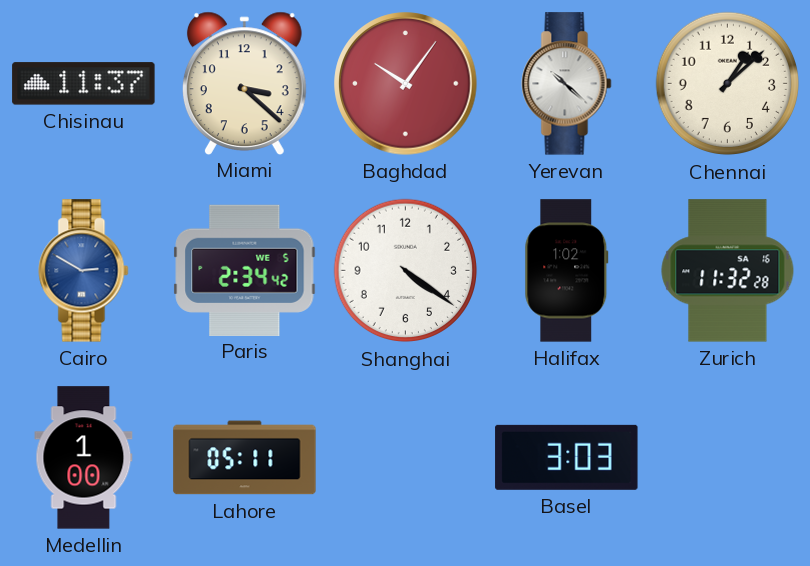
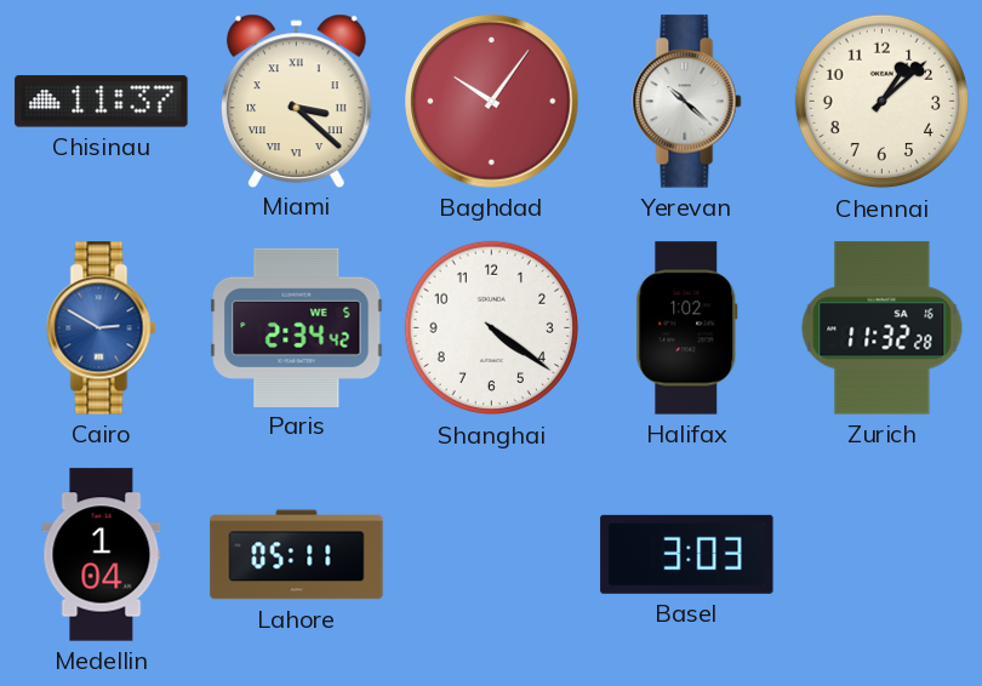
Miami numerals: Arabic -> Roman
Medellin: 1:00 -> 1:04
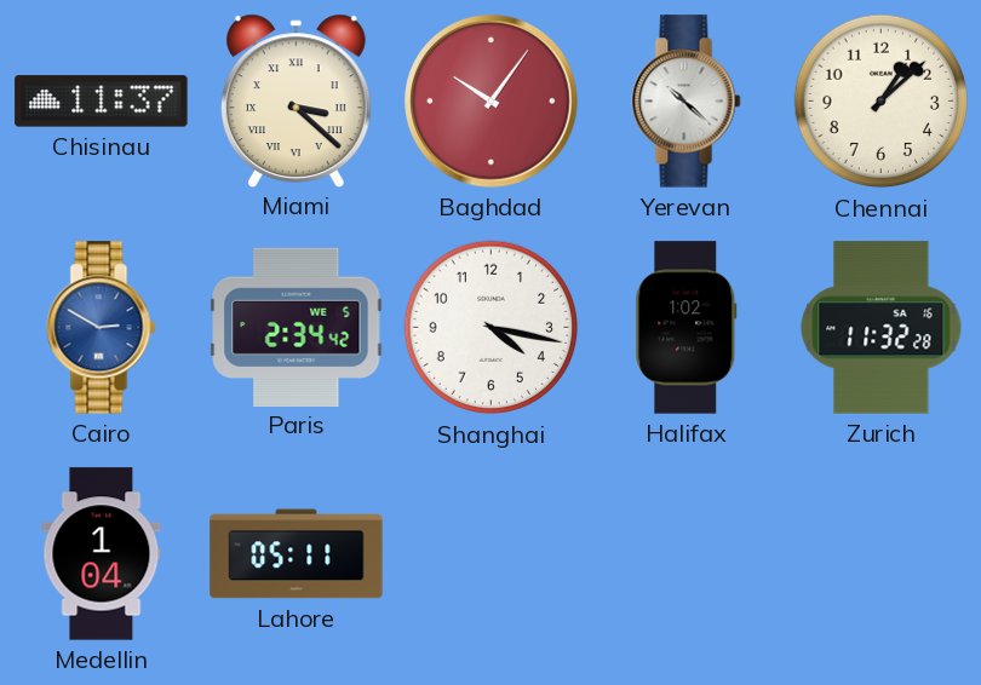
Shanghai: 4:21 -> 4:17
Basel: 3:03 -> none
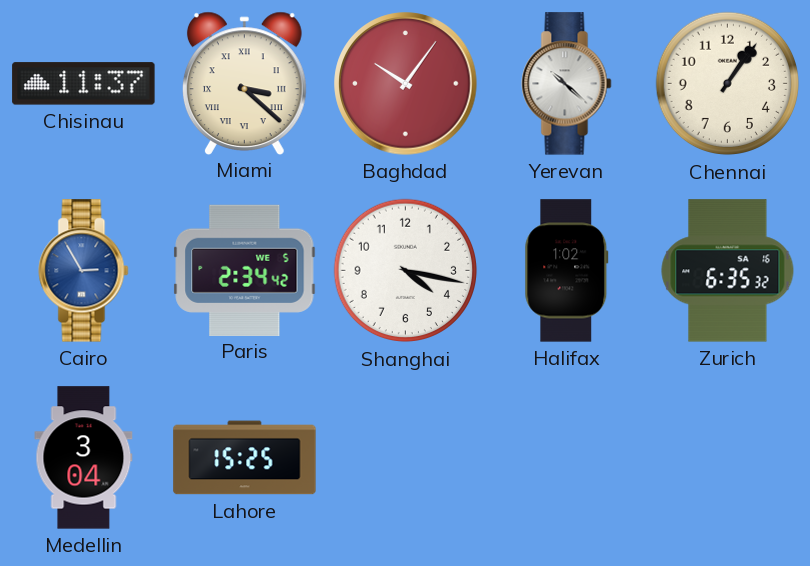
Chennai: 1:08 -> 1:06
Cairo: 2:50 -> 2:55
Zurich: 11:32 -> 6:35
Medellin: 1:04 -> 3:04
Lahore: 05:11 -> 15:25
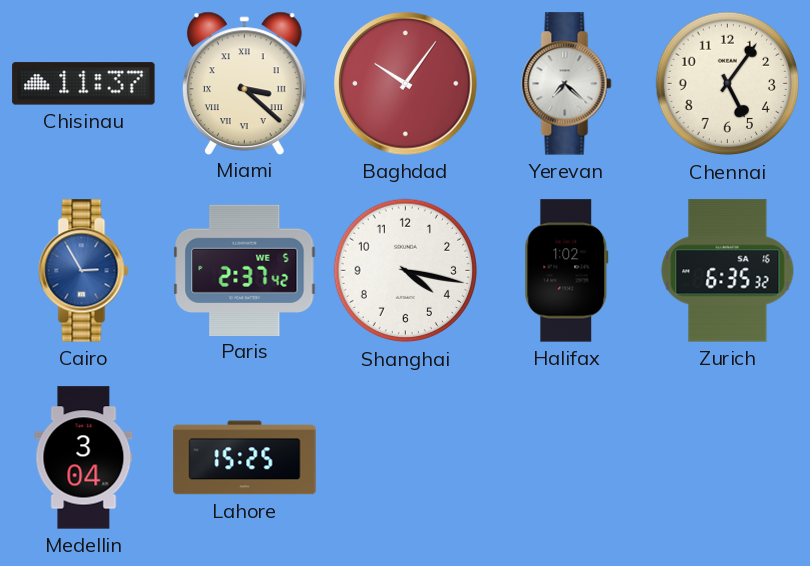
Yerevan: 10:22 -> 7:22
Chennai: 1:06 -> 5:06
Paris: 2:34 -> 2:37
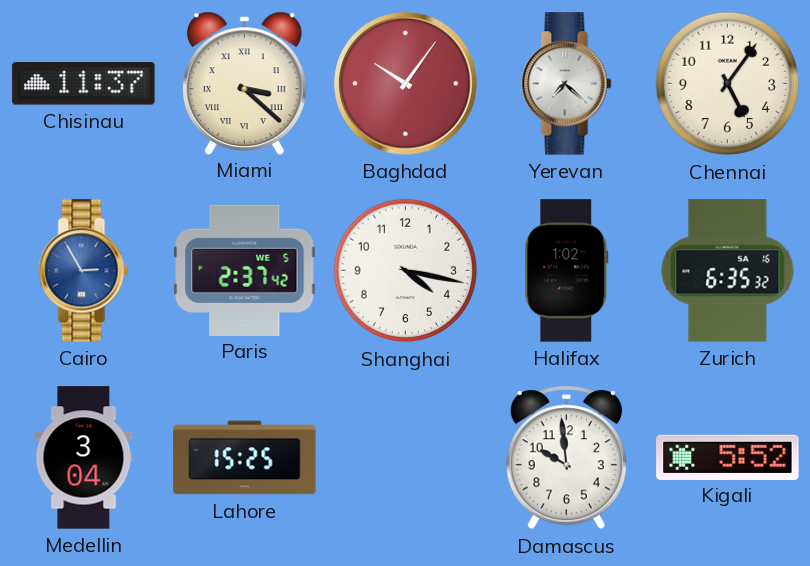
Damascus: none -> 9:59
Kigali: none -> 5:52
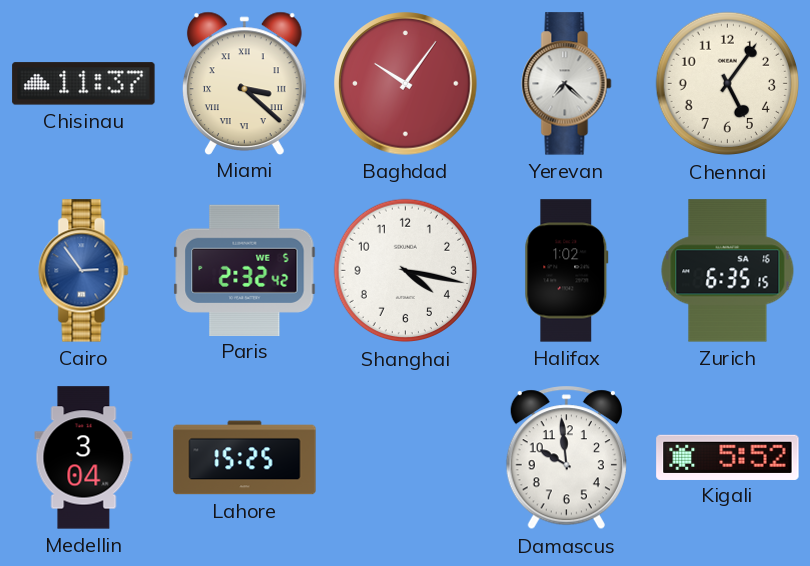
Cairo: 2:55 -> 2:54
Paris: 2:37 -> 2:32
Zurich: 6:35:32 -> 6:35:15
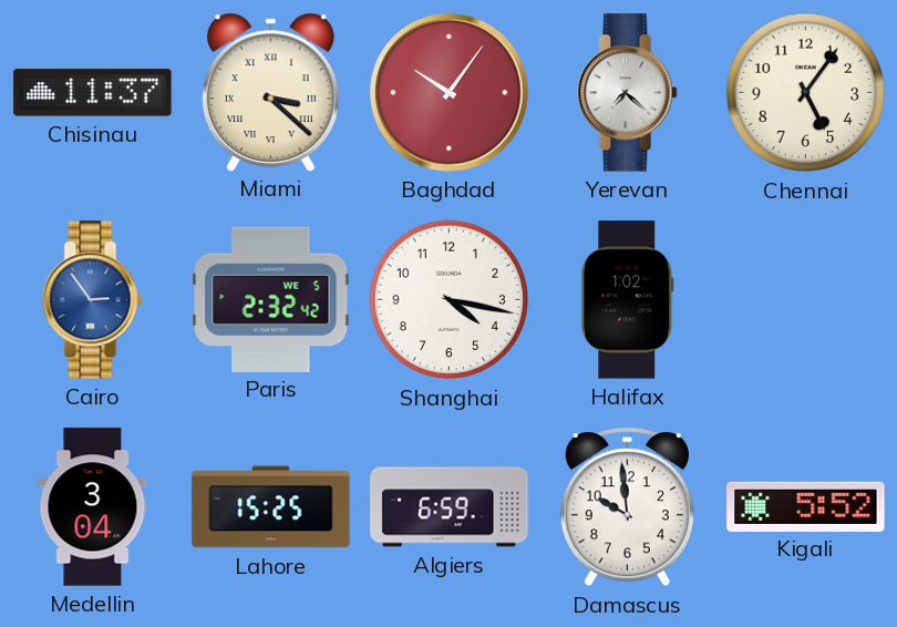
Zurich: 6:35 -> none
Algiers: none -> 6:59
